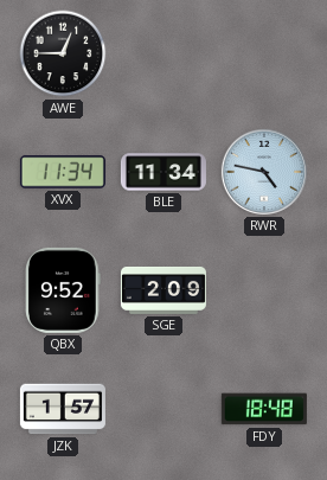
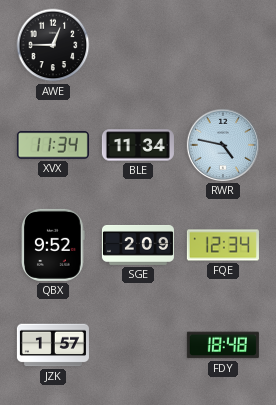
FQE: none -> 12:34
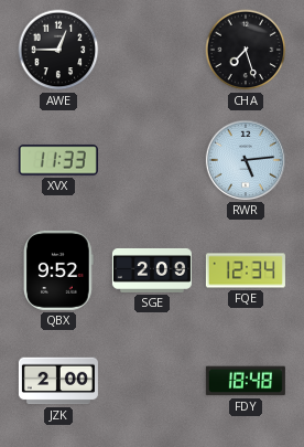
CHA: none -> 7:27
XVX: 11:34 -> 11:33
BLE: 11:34 -> none
RWR: 4:47 -> 5:14
JZK: 1:57 -> 2:00
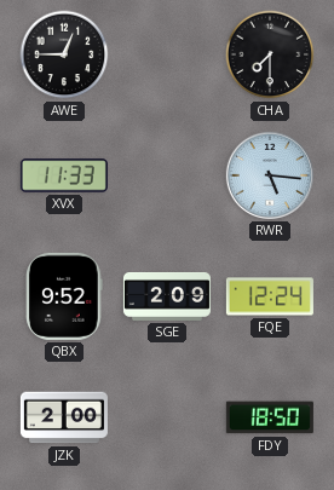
CHA: 7:27 -> 7:30
RWR: 5:14 -> 5:16
FQE: 12:34 -> 12:24
FDY: 18:48 -> 18:50
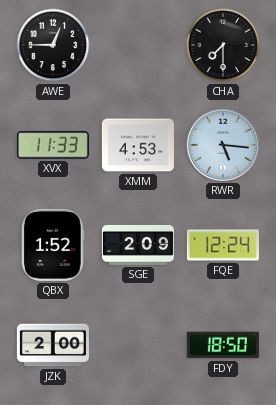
XMM: none -> 4:53
QBX: 9:52 -> 1:52
